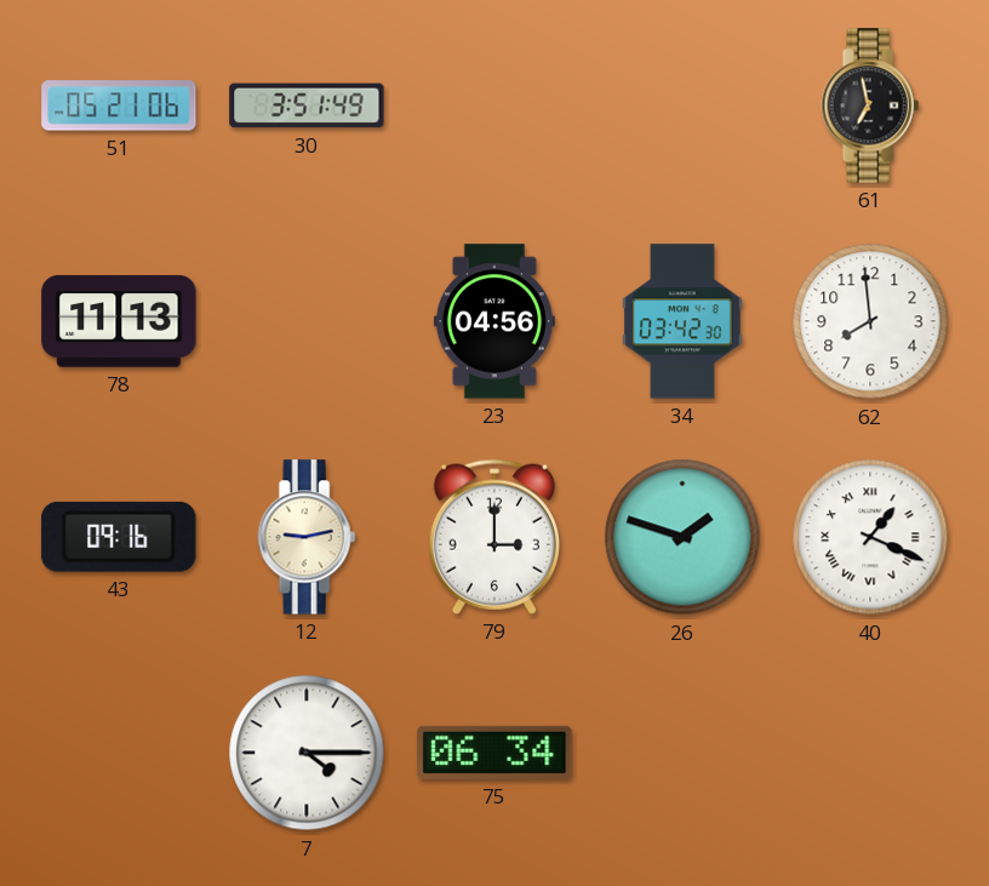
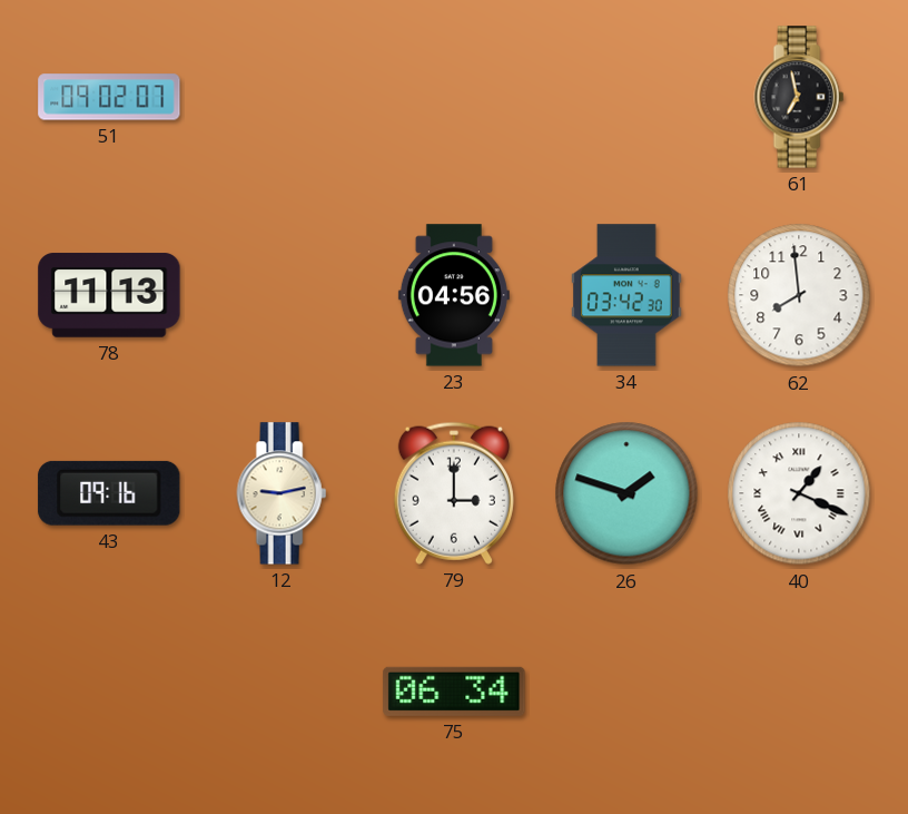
51: 05:21 -> 09:02
30: 3:51 -> none
7: 4:15 -> none
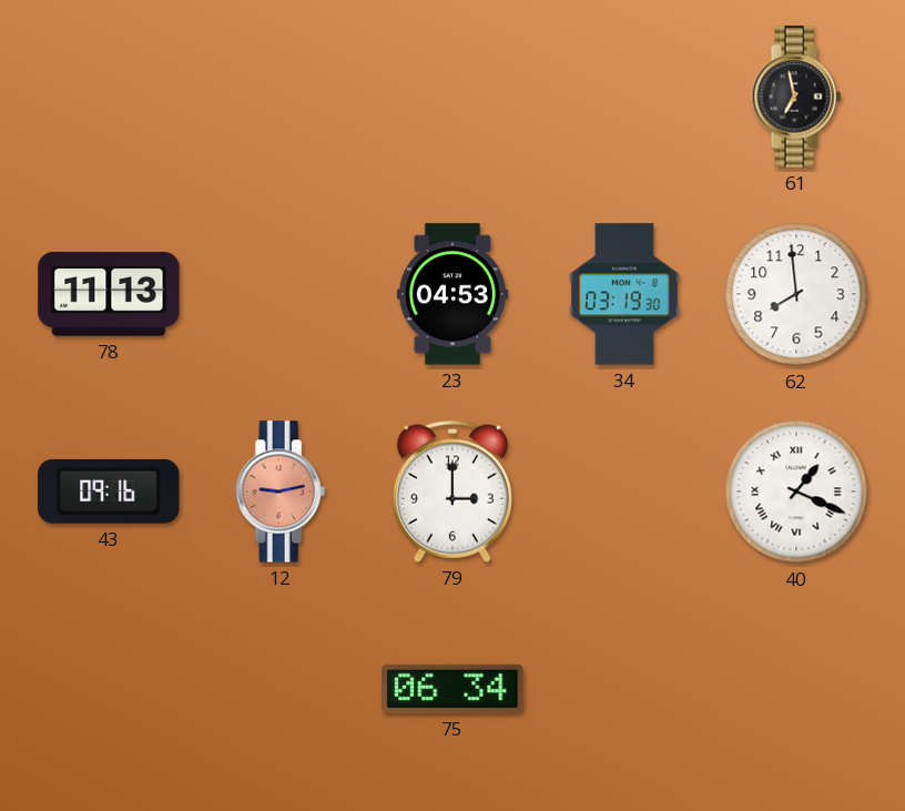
51: 09:02 -> none
23: 04:56 -> 04:53
34: 03:42 -> 03:19
12 dial: cream -> salmon
26: 1:48 -> none
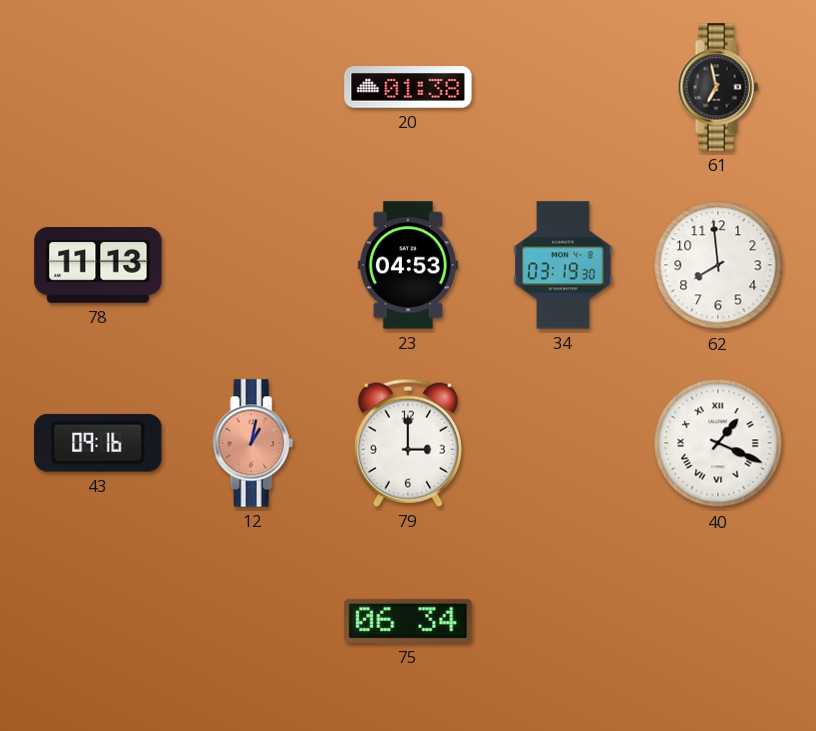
20: none -> 01:38
12: 9:13 -> 1:02
